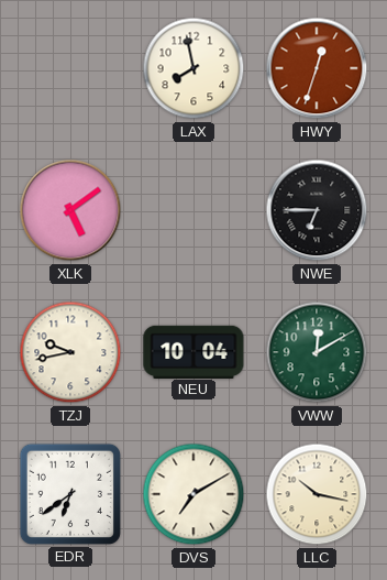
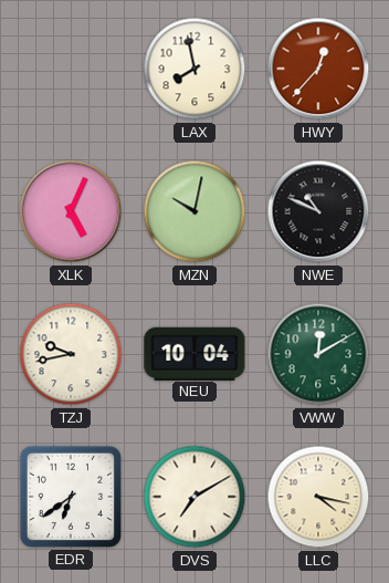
HWY: 12:33 -> 12:37
XLK: 5:09 -> 5:04
MZN: none -> 10:02
NWE: 6:45 -> 10:49
LLC: 10:17 -> 4:17
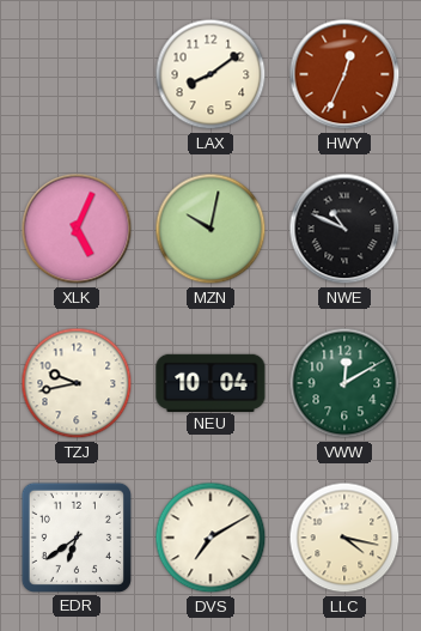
LAX: 7:58 -> 8:09
HWY: 12:37 -> 12:34
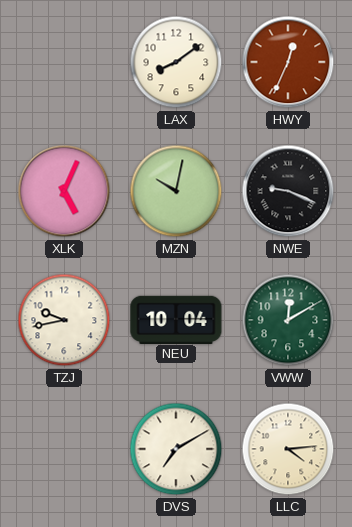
NWE: 10:49 -> 9:19
EDR: 6:39 -> none
LLC: 4:17 -> 4:14
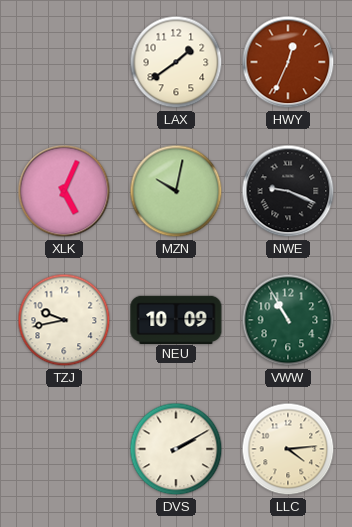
LAX: 8:09 -> 1:39
NEU: 10:04 -> 10:09
VWW: 12:10 -> 10:55
DVS: 7:10 -> 2:10
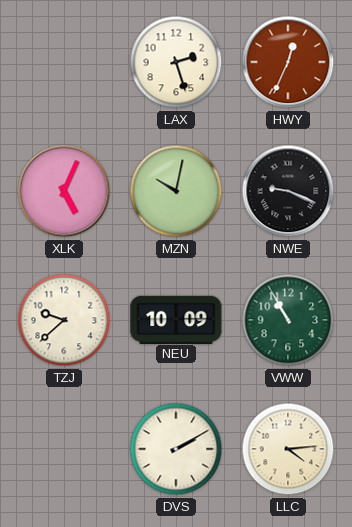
LAX: 1:39 -> 2:27
TZJ: 9:43 -> 9:38
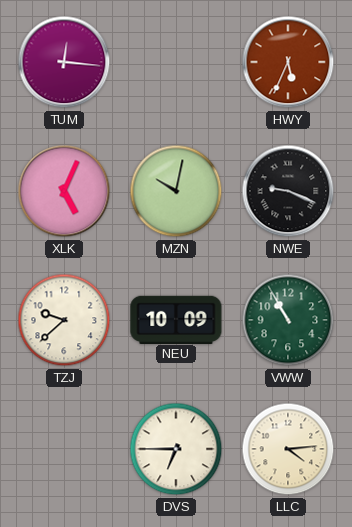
TUM: none -> 12:16
LAX: 2:27 -> none
HWY: 12:34 -> 5:34
DVS: 2:10 -> 6:45
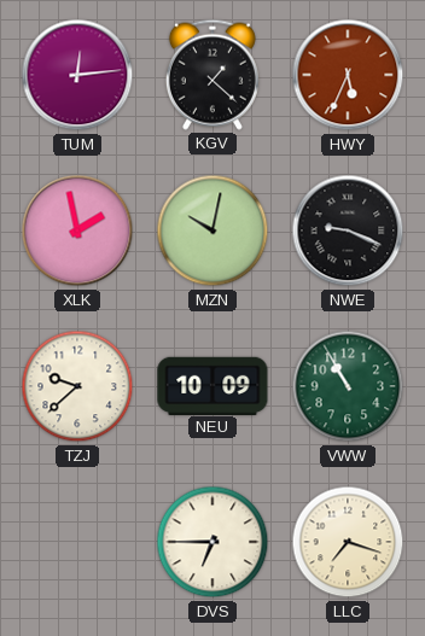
TUM: 12:16 -> 12:14
KGV: none -> 1:22
XLK: 5:04 -> 1:58
LLC: 4:14 -> 7:18
